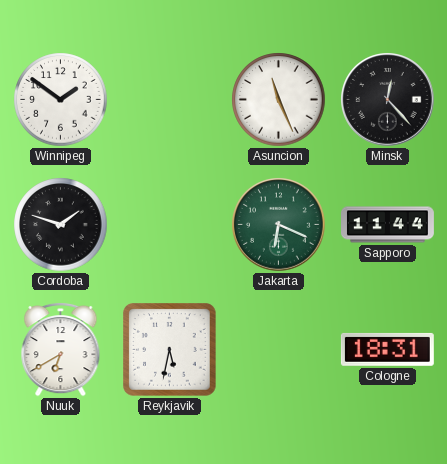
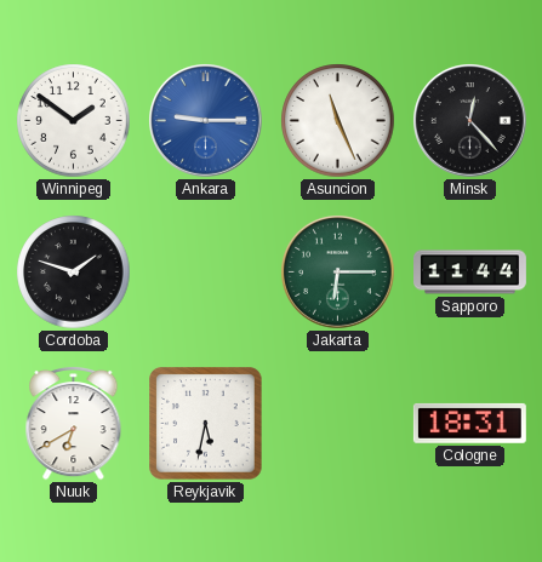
Ankara: none -> 9:15
Jakarta: 6:19 -> 6:15
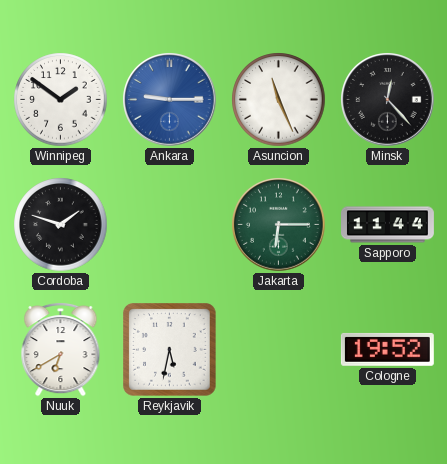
Cologne: 18:31 -> 19:52
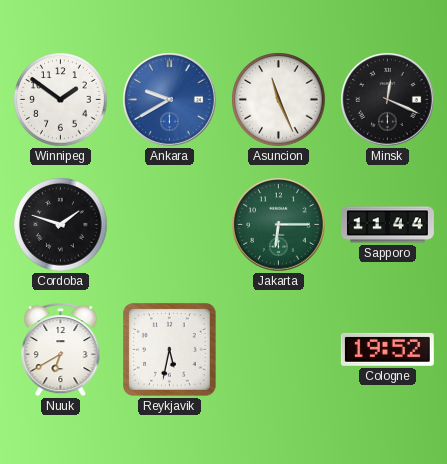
Ankara: 9:15 -> 9:40
Minsk: 12:23 -> 12:19
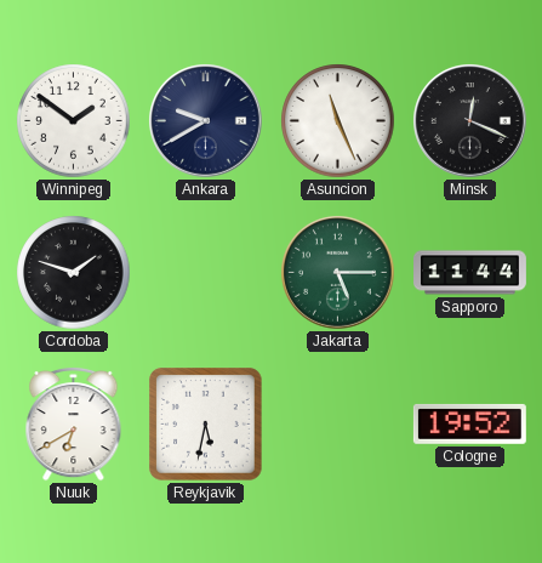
Ankara dial: blue -> navy
Jakarta: 6:15 -> 5:15
